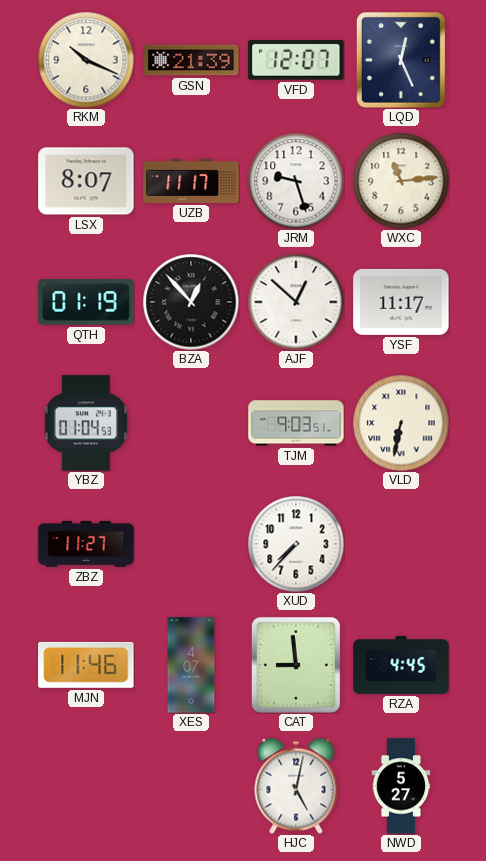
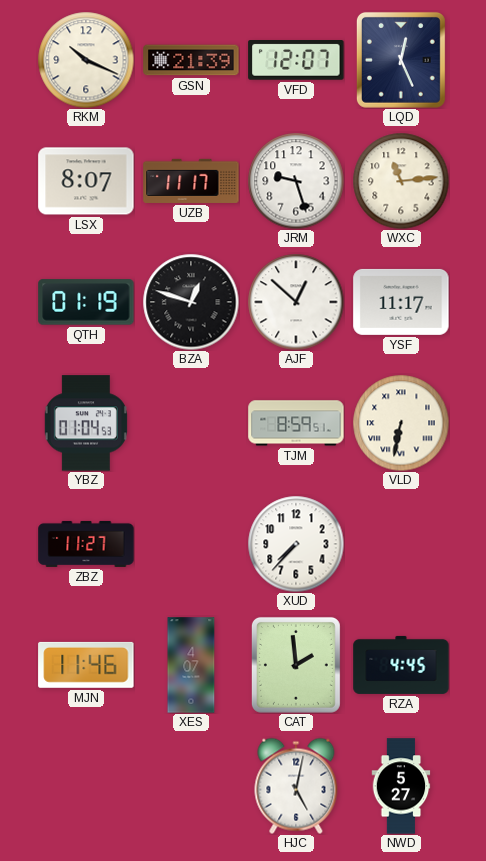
BZA: 12:53 -> 12:48
TJM: 9:03 -> 8:59
CAT: 8:59 -> 1:59
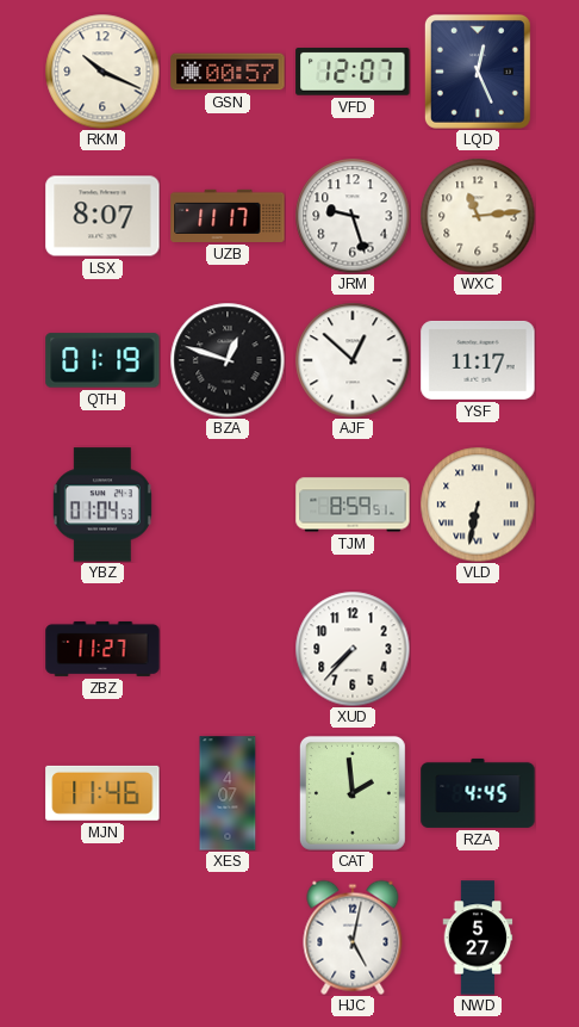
GSN: 21:39 -> 00:57
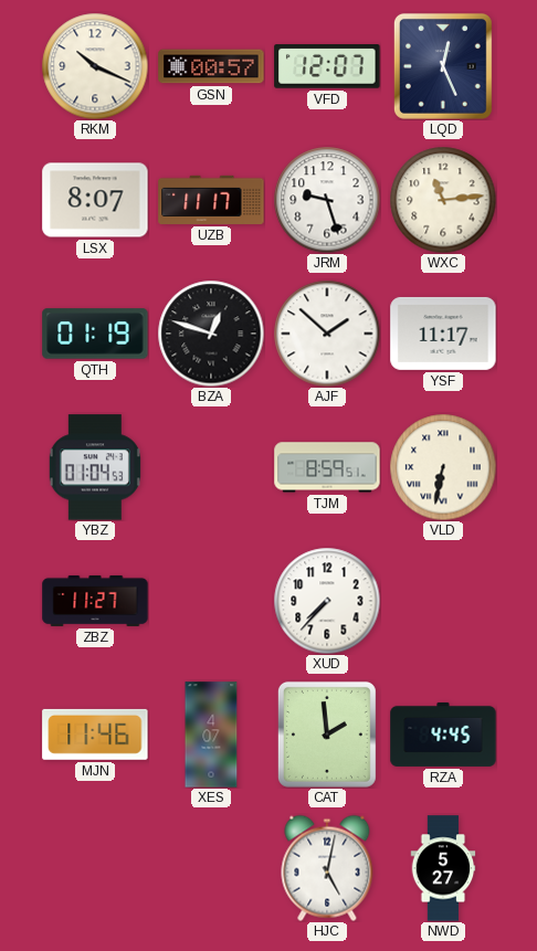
AJF: 12:52 -> 1:52
